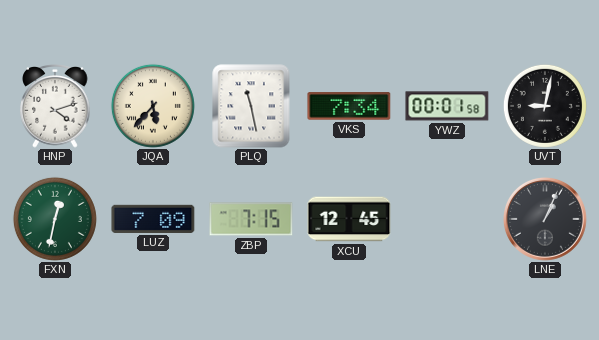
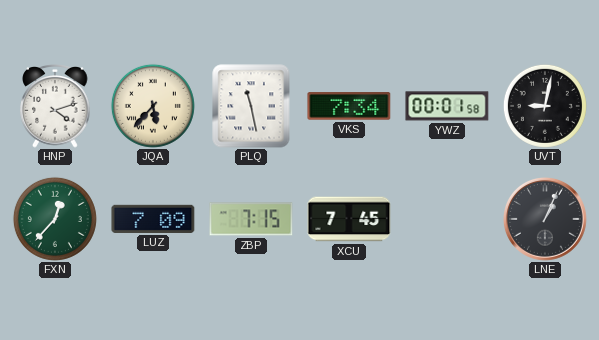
FXN: 12:32 -> 12:37
XCU: 12:45 -> 7:45
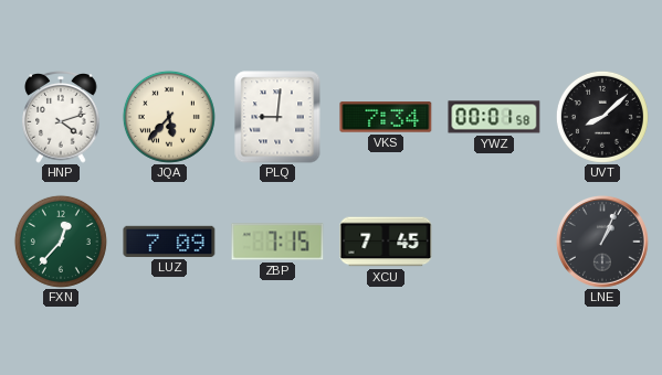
PLQ: 11:28 -> 9:01
UVT: 9:02 -> 8:08
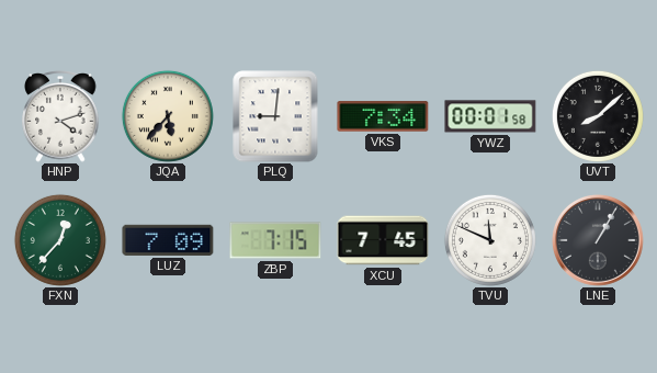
TVU: none -> 11:49
LNE: 1:04 -> 1:05
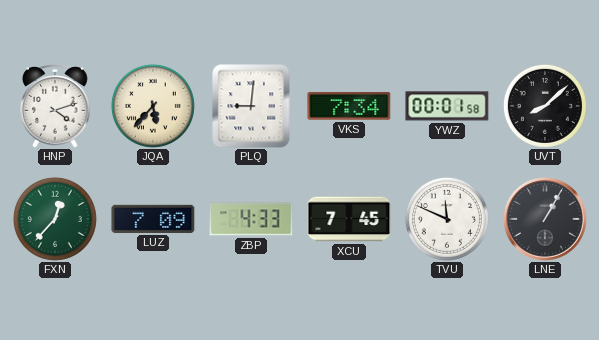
ZBP: 7:15 -> 4:33
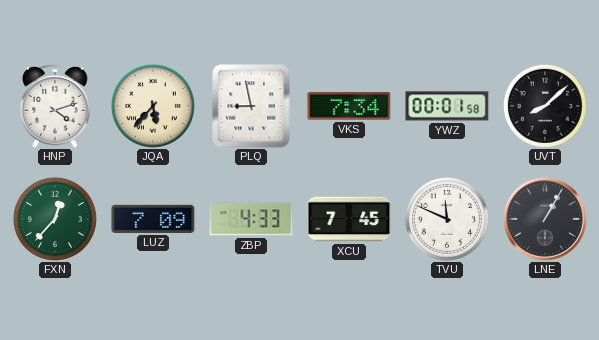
PLQ: 9:01 -> 8:58
